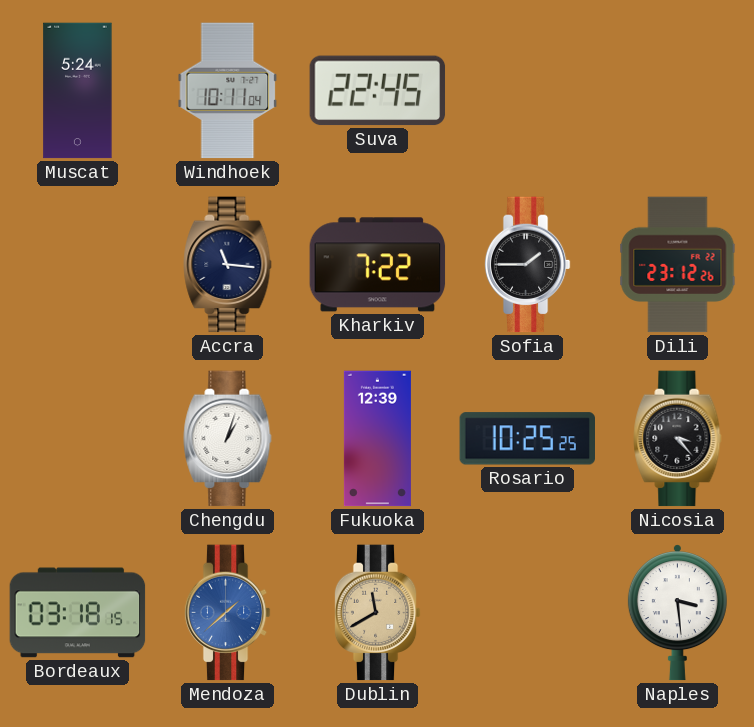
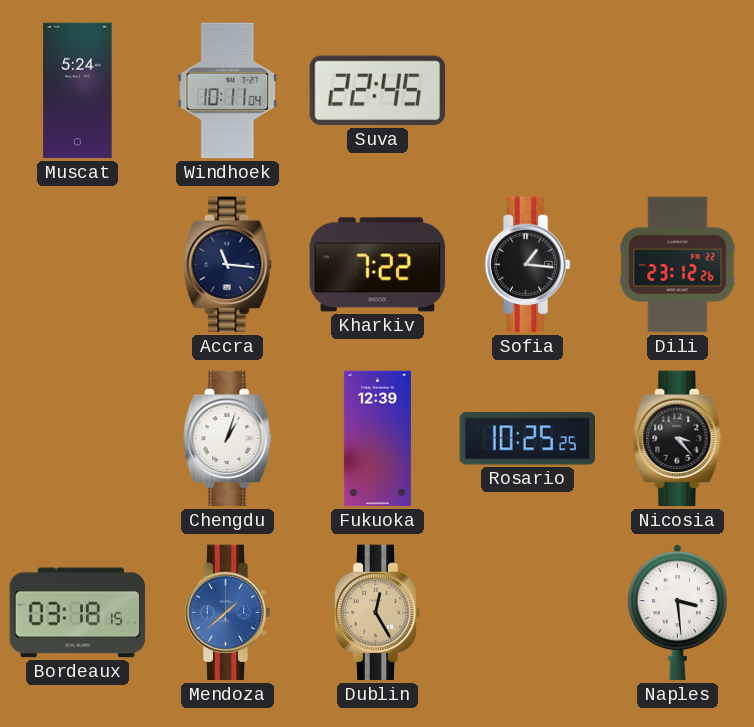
Sofia: 1:45 -> 1:16
Dublin: 11:40 -> 12:25
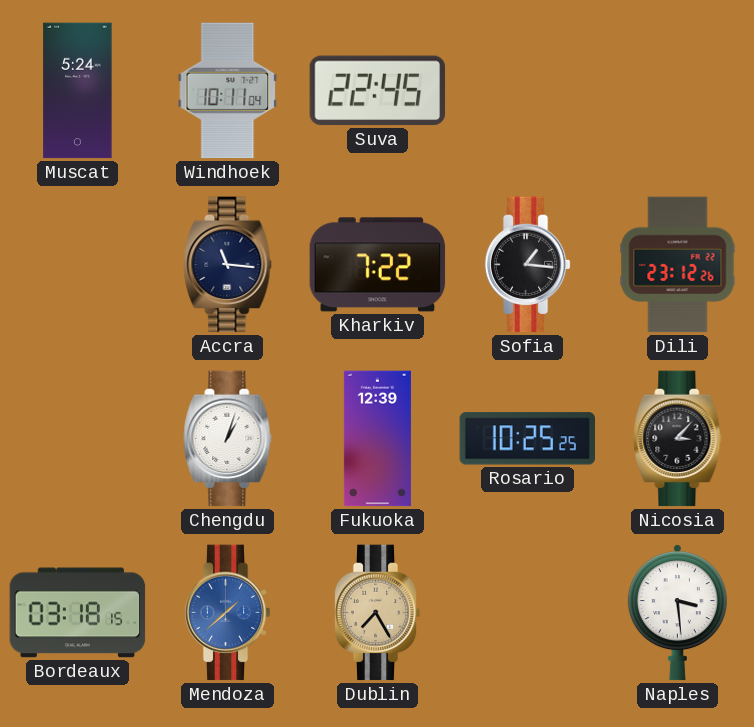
Nicosia: 3:23 -> 3:07
Dublin: 12:25 -> 7:25
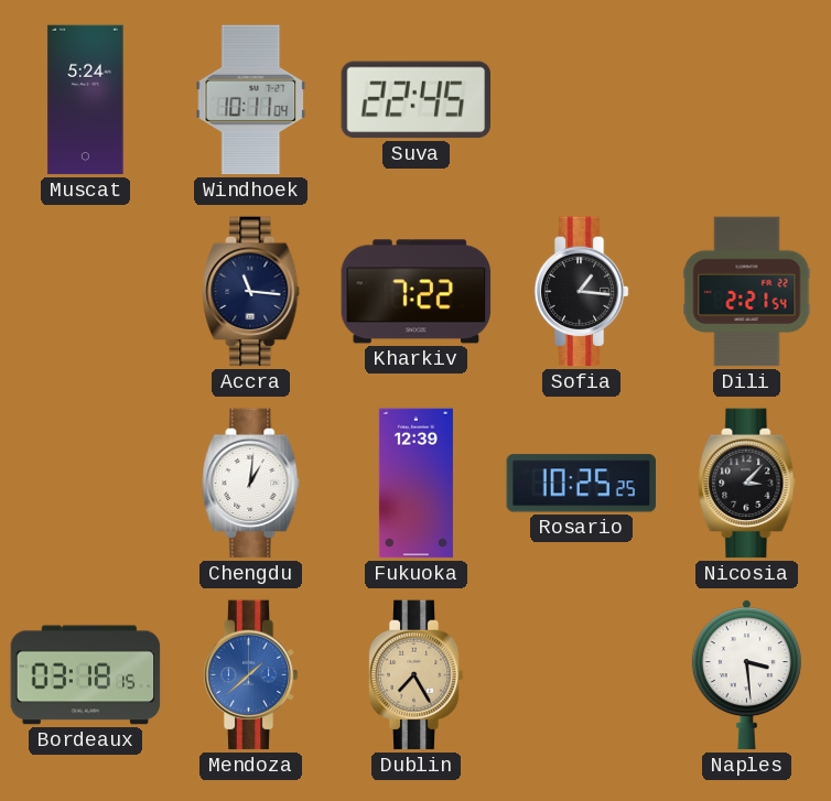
Dili: 23:12 -> 2:21
Chengdu: 1:03 -> 1:01
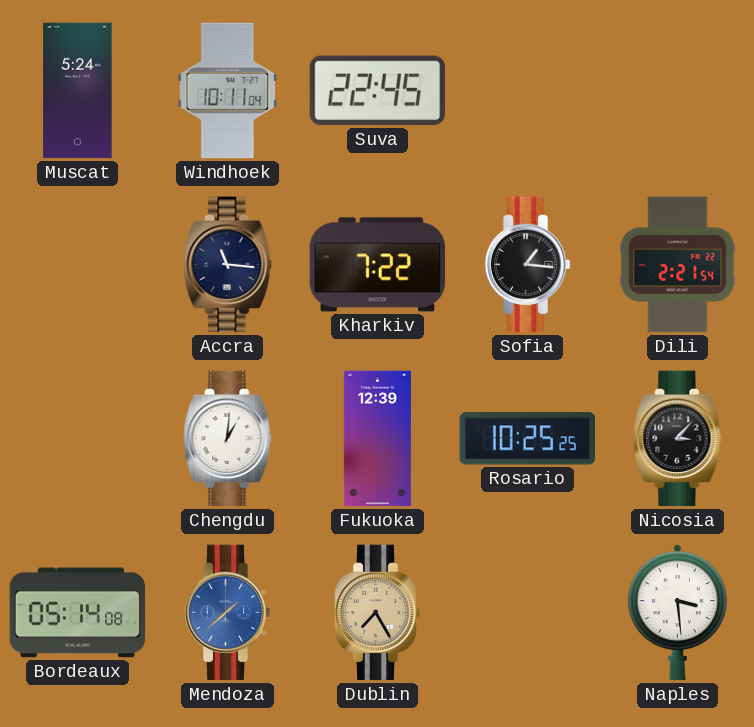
Bordeaux: 03:18 -> 05:14
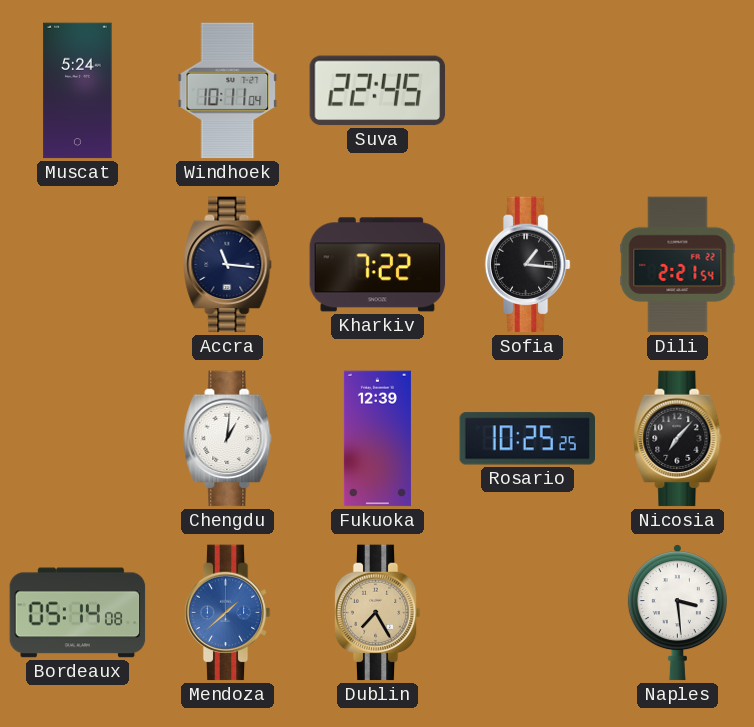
Nicosia: 3:07 -> 7:07
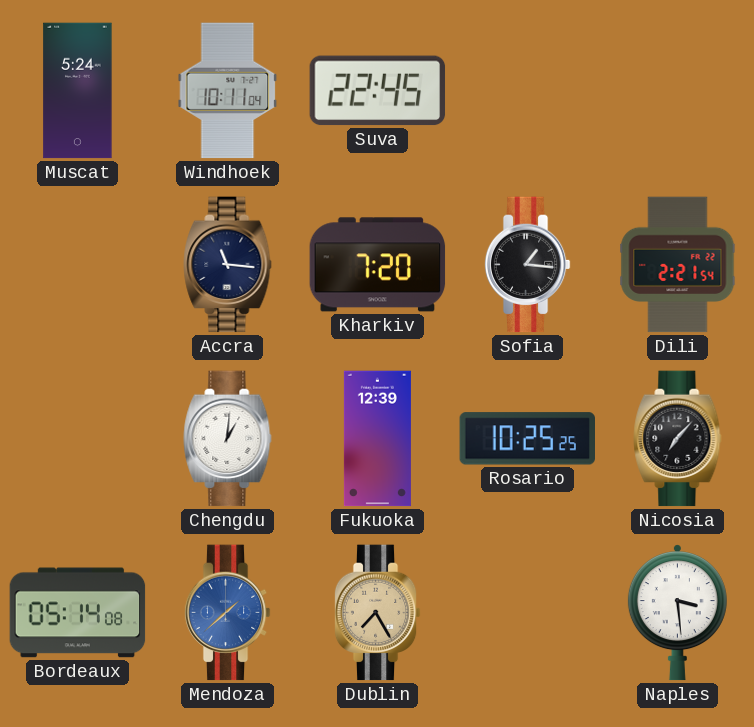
Kharkiv: 7:22 -> 7:20
